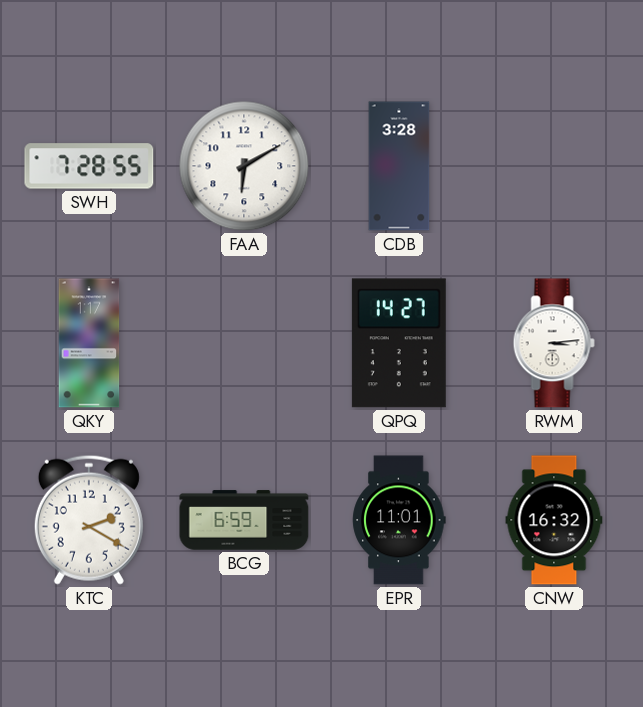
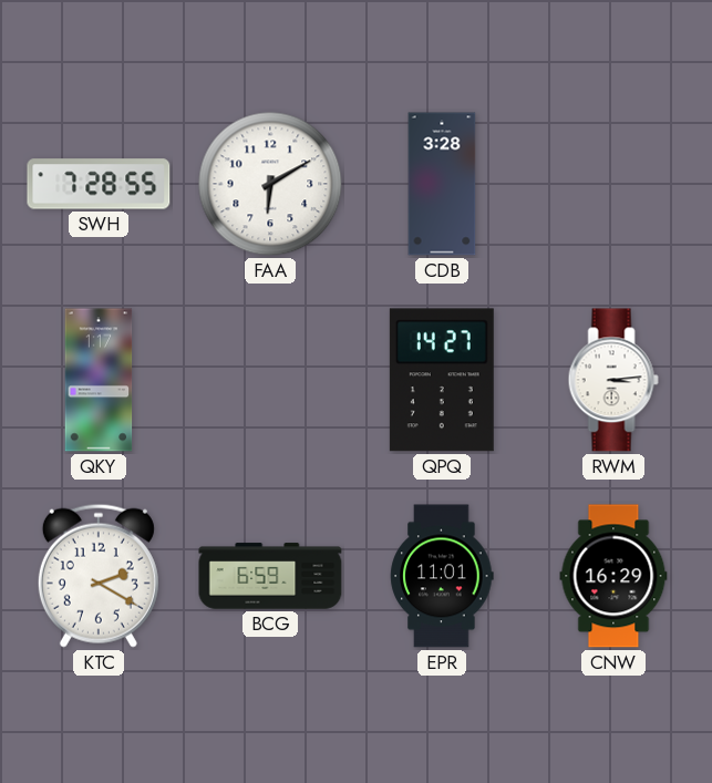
CNW: 16:32 -> 16:29
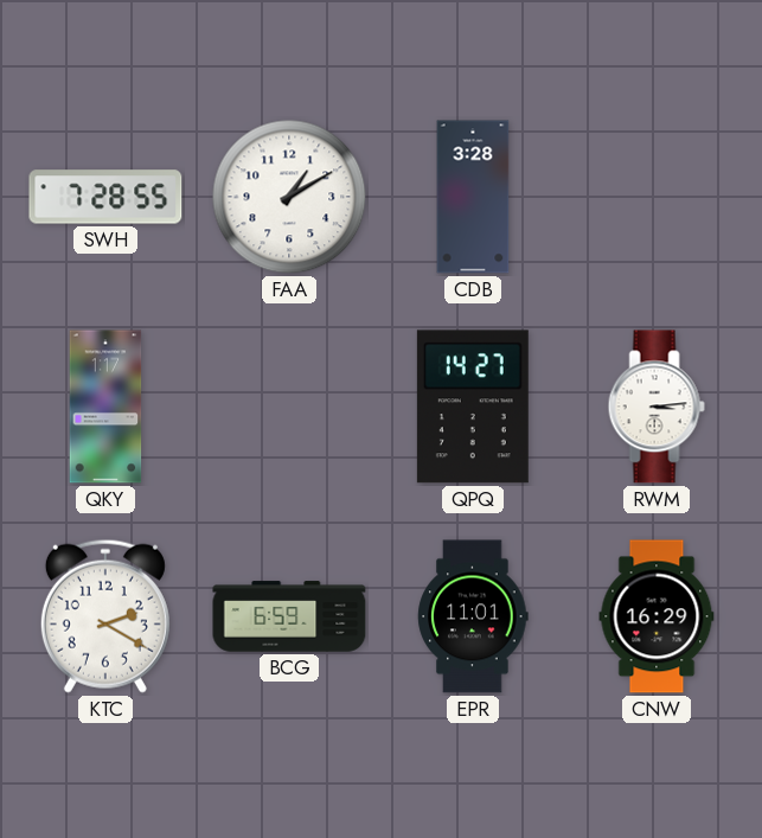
FAA: 6:10 -> 1:10
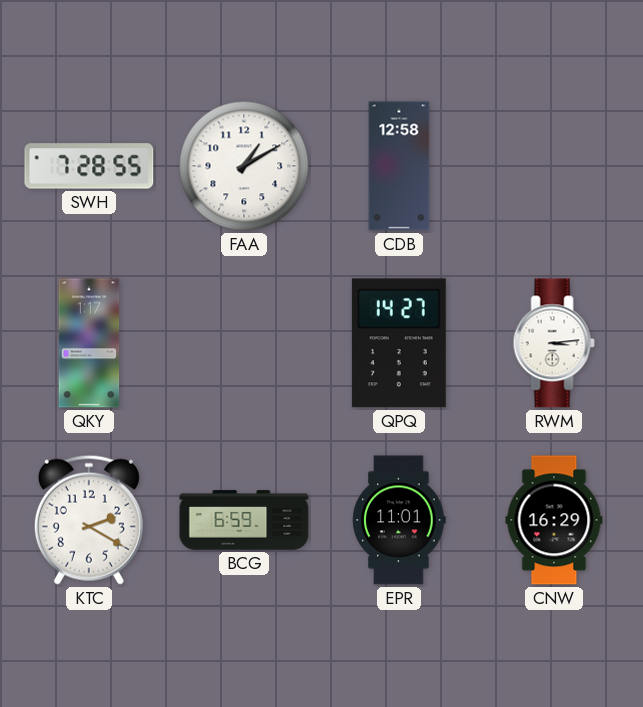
CDB: 3:28 -> 12:58
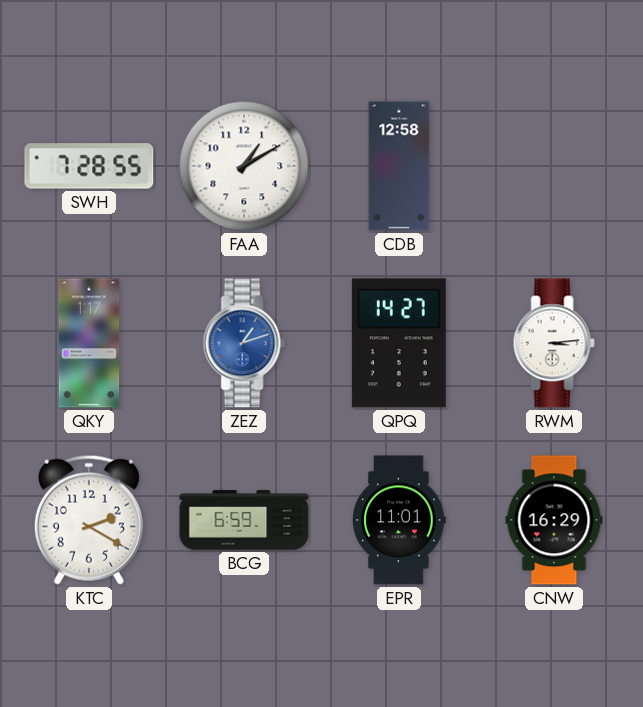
ZEZ: none -> 1:12
